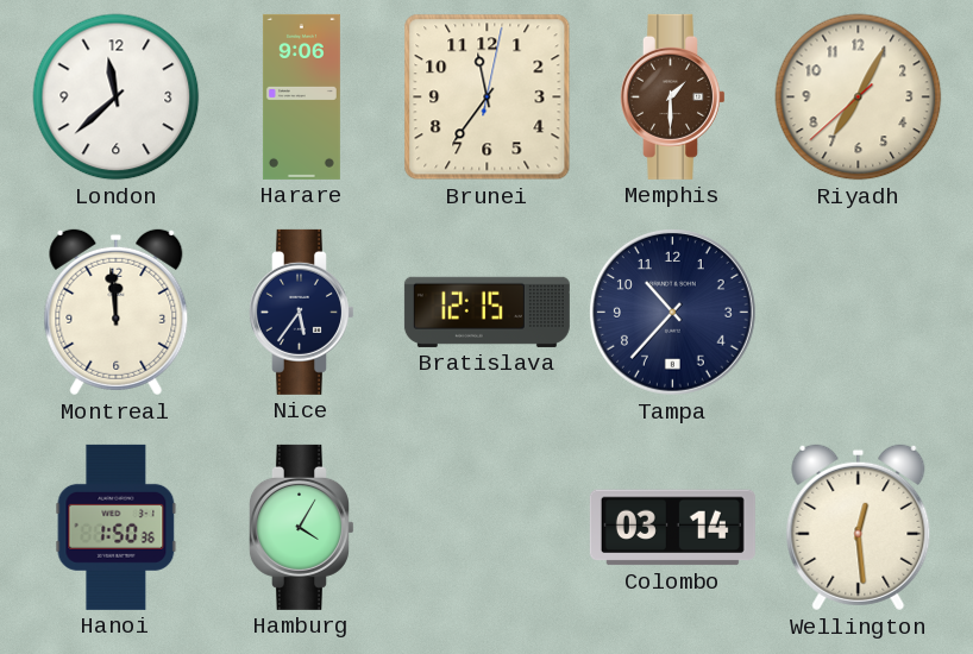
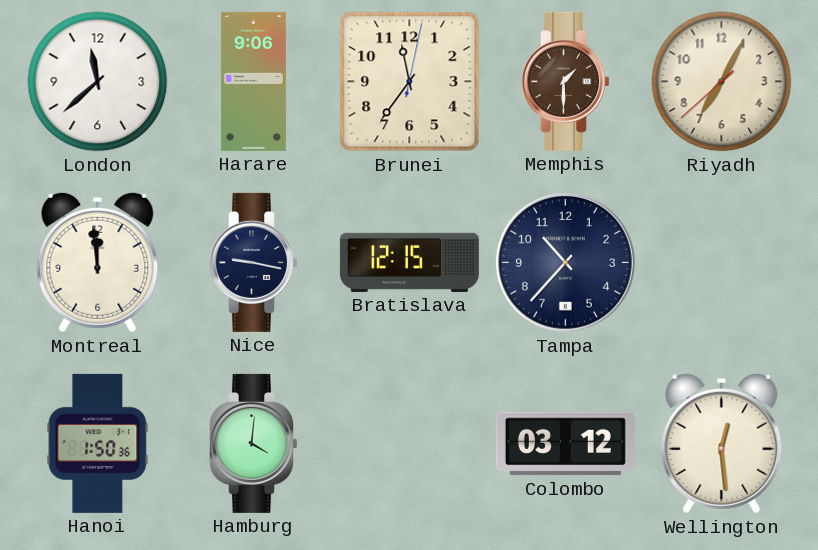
Nice: 5:36 -> 9:17
Hamburg: 4:05 -> 4:01
Colombo: 03:14 -> 03:12
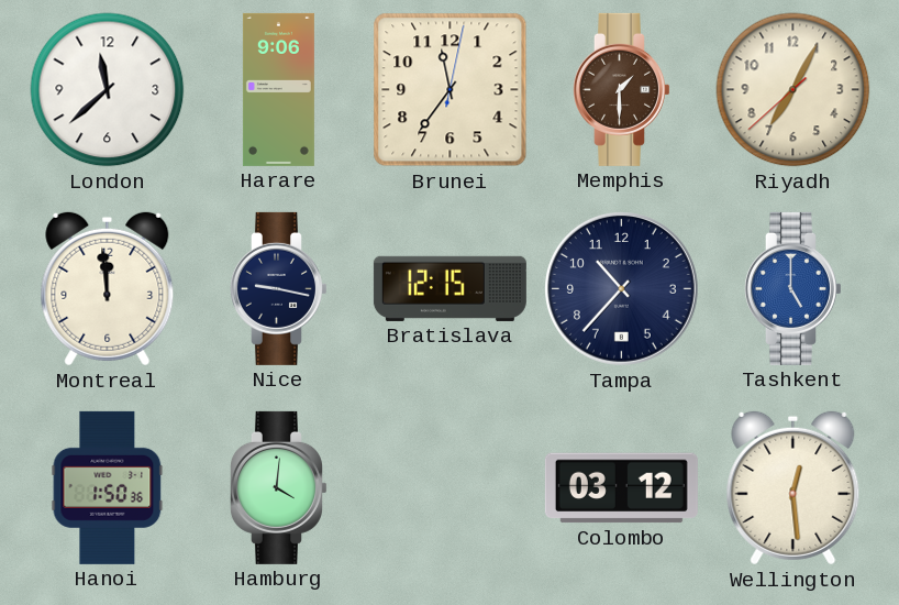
Tashkent: none -> 5:00
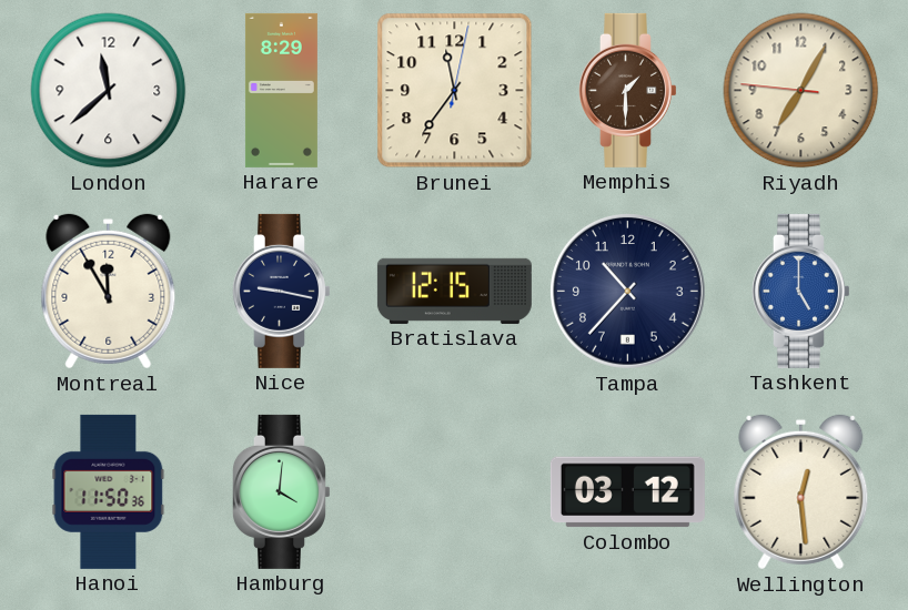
Harare: 9:06 -> 8:29
Riyadh: 7:04:38 -> 7:04:46
Montreal: 11:59 -> 11:55
Hanoi: 1:50 -> 11:50
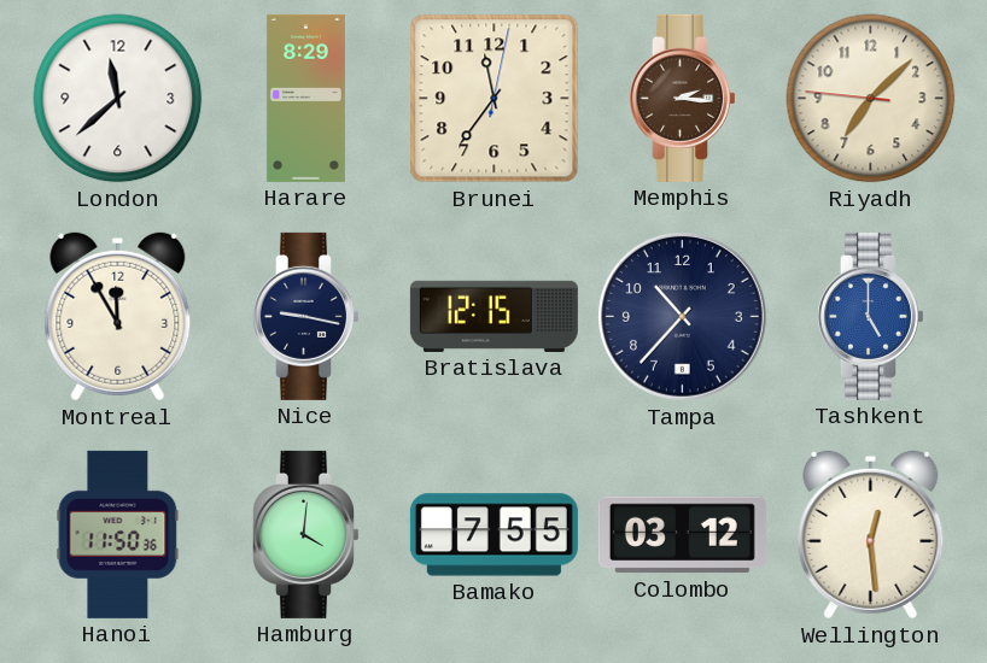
Memphis: 1:30 -> 2:16
Riyadh: 7:04 -> 7:07
Bamako: none -> 7:55
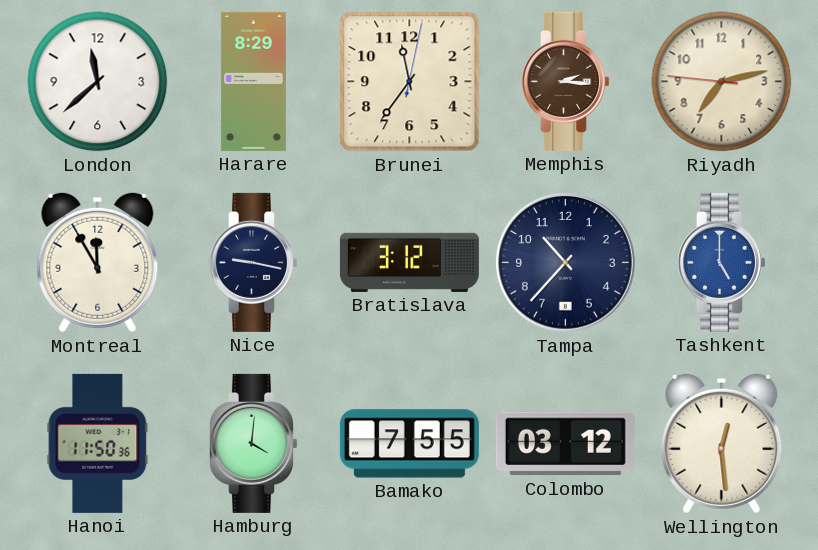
Riyadh: 7:07 -> 7:12
Bratislava: 12:15 -> 3:12
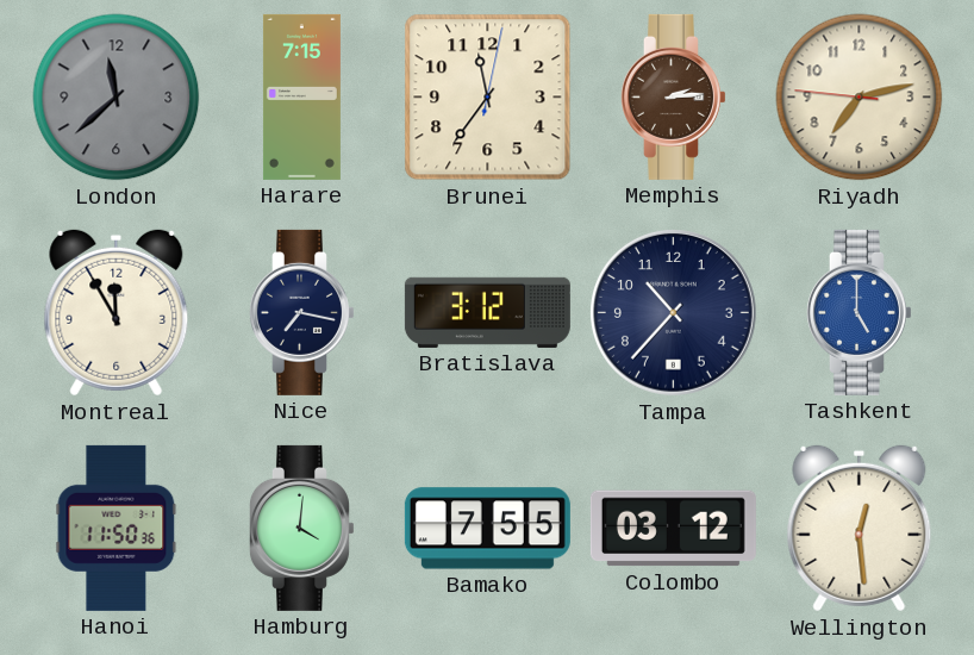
London dial: white -> grey
Harare: 8:29 -> 7:15
Memphis: 2:16 -> 2:14
Nice: 9:17 -> 7:17
